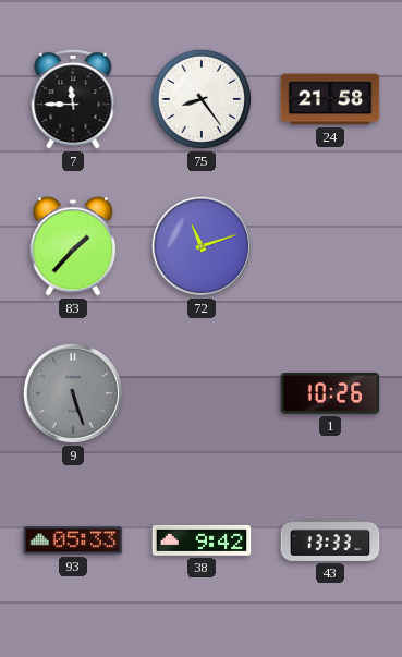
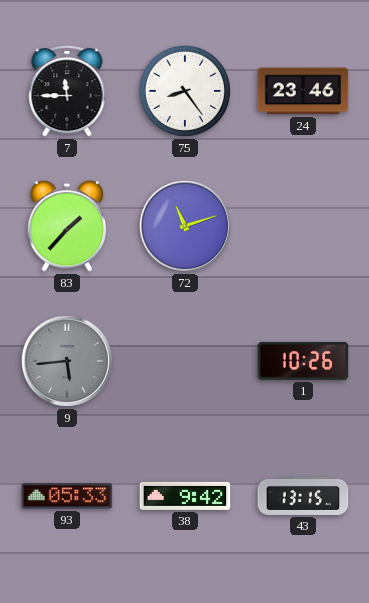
24: 21:58 -> 23:46
9: 5:27 -> 5:44
43: 13:33 -> 13:15
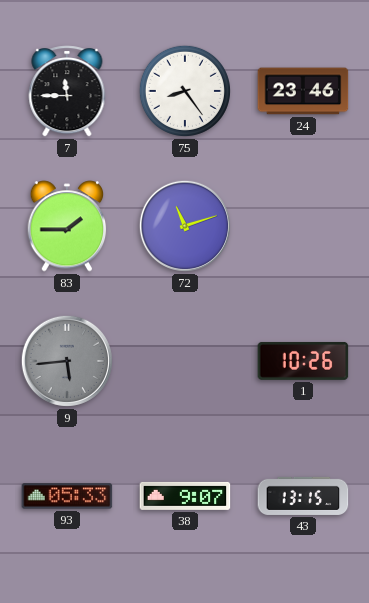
83: 1:37 -> 1:45
38: 9:42 -> 9:07
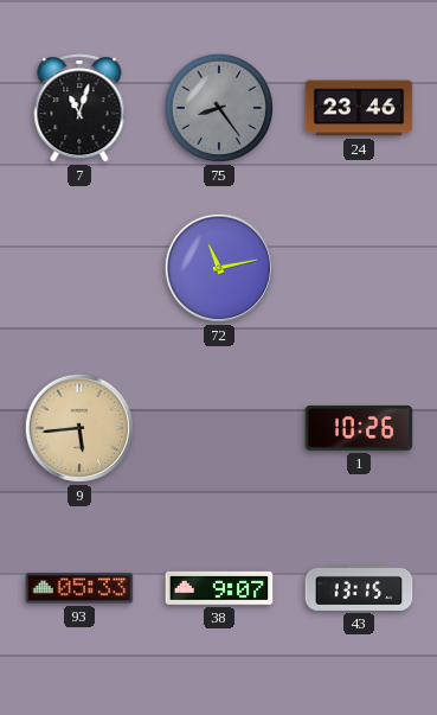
7: 11:45 -> 11:03
75 dial: white -> grey
83: 1:45 -> none
72: 11:12 -> 11:13
9 dial: grey -> champagne
